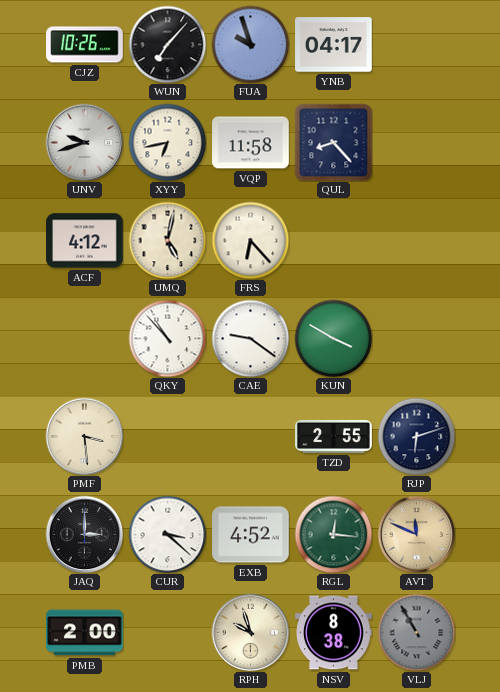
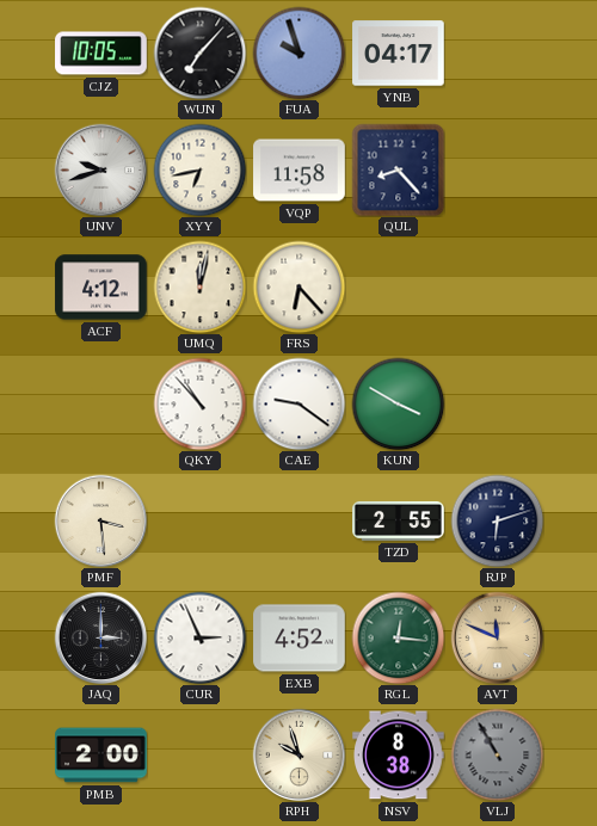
CJZ: 10:26 -> 10:05
UMQ: 5:02 -> 12:02
CUR: 3:22 -> 2:56
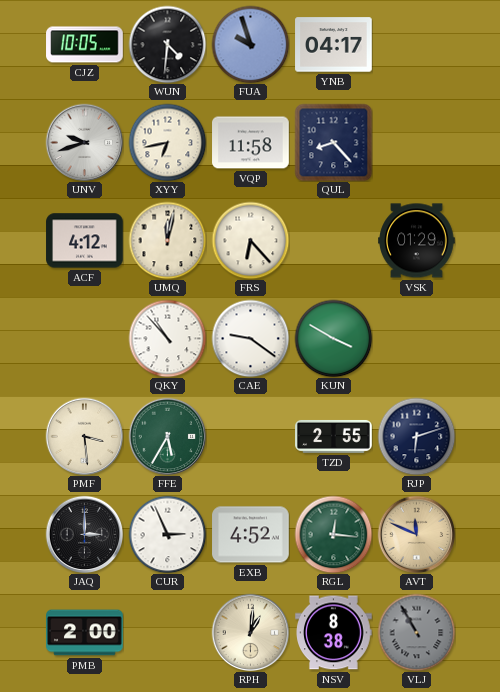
WUN: 7:07 -> 4:31
VSK: none -> 01:29
FFE: none -> 5:35
RPH: 9:57 -> 1:01
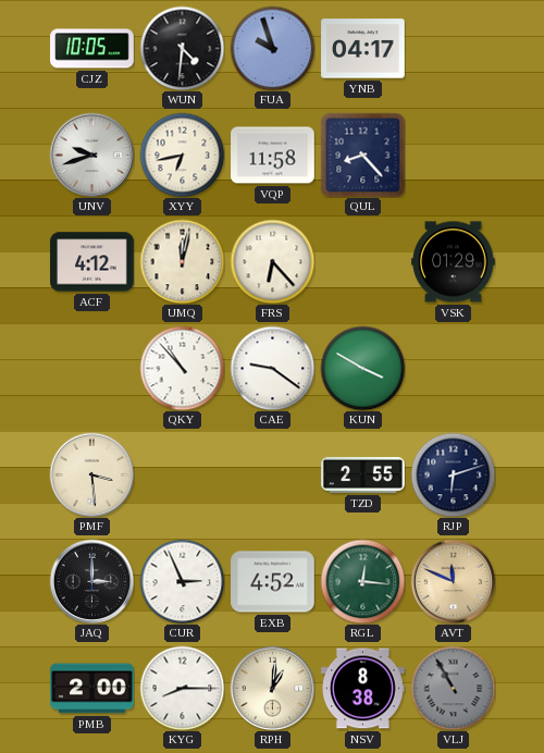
FFE: 5:35 -> none
KYG: none -> 8:15
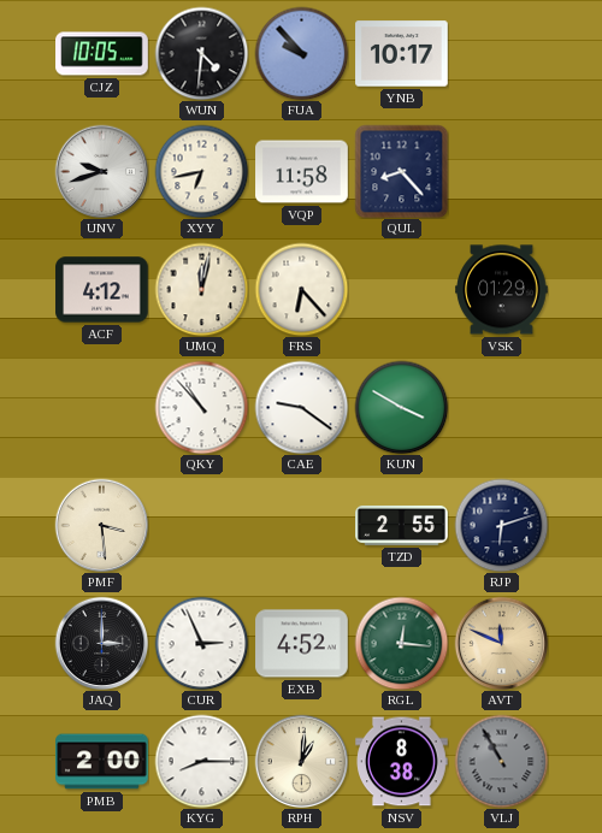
FUA: 9:57 -> 9:53
YNB: 04:17 -> 10:17
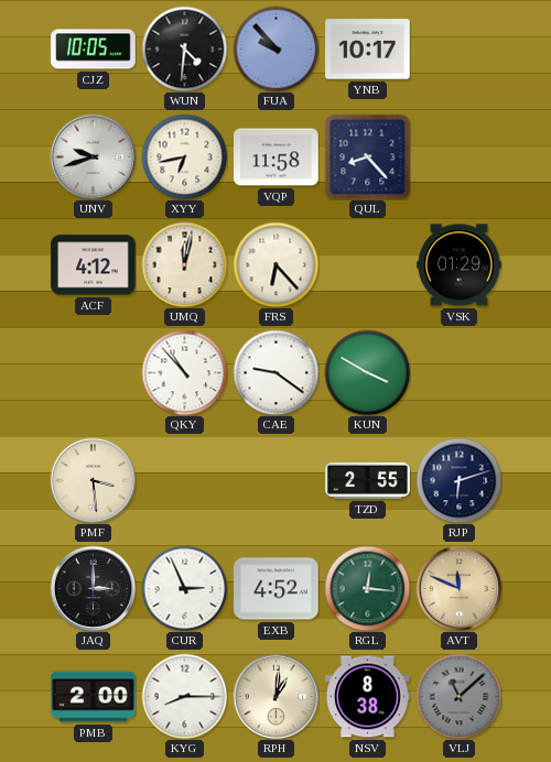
VLJ: 10:55 -> 11:08
